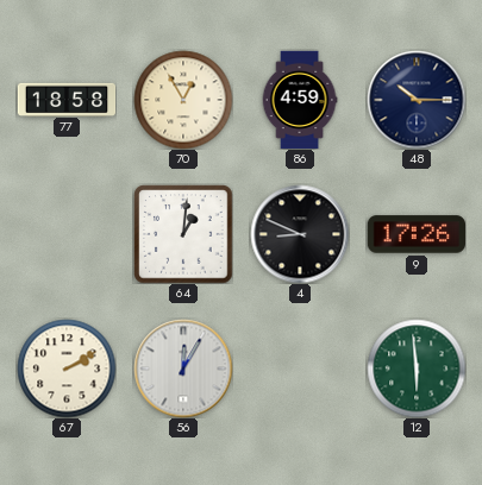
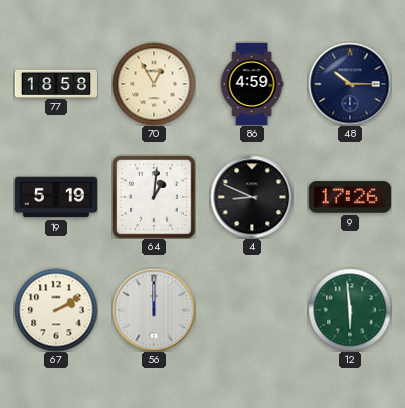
19: none -> 5:19
56: 12:05 -> 12:00
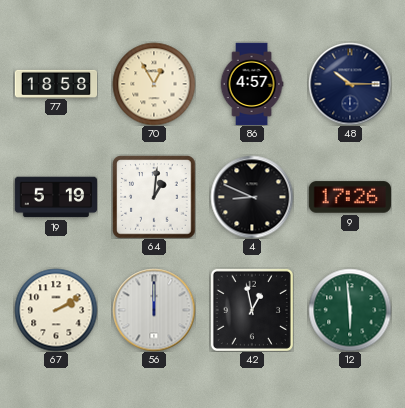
86: 4:59 -> 4:57
42: none -> 12:58
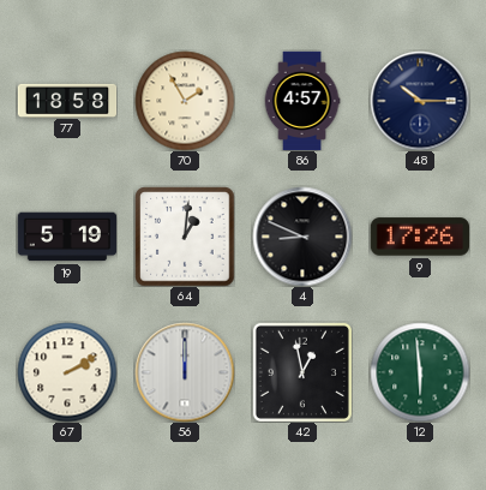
70: 12:55 -> 1:55
